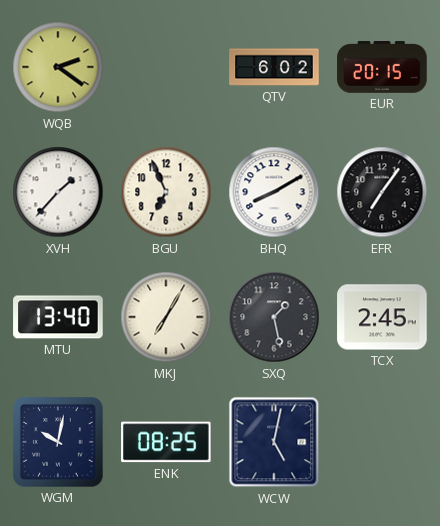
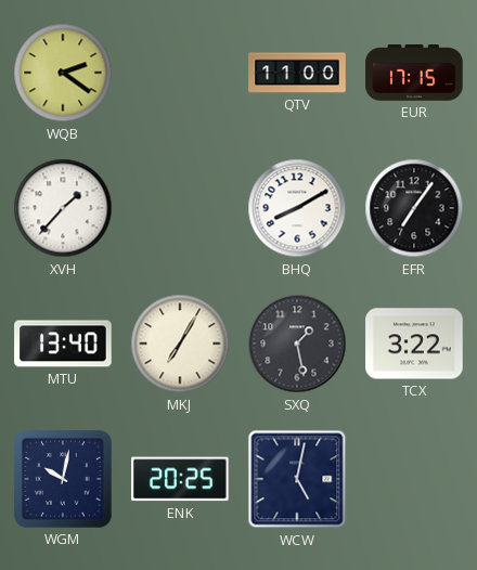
QTV: 6:02 -> 11:00
EUR: 20:15 -> 17:15
BGU: 6:56 -> none
TCX: 2:45 -> 3:22
ENK: 08:25 -> 20:25
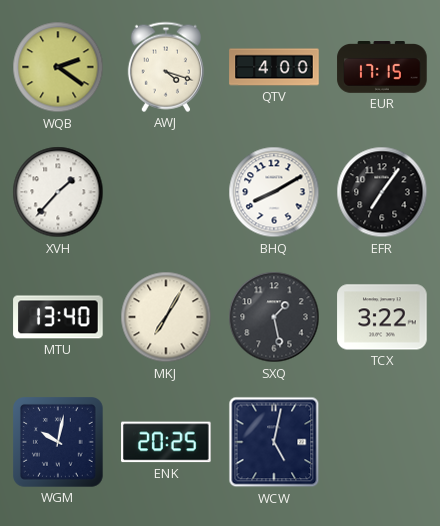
AWJ: none -> 4:18
QTV: 11:00 -> 4:00
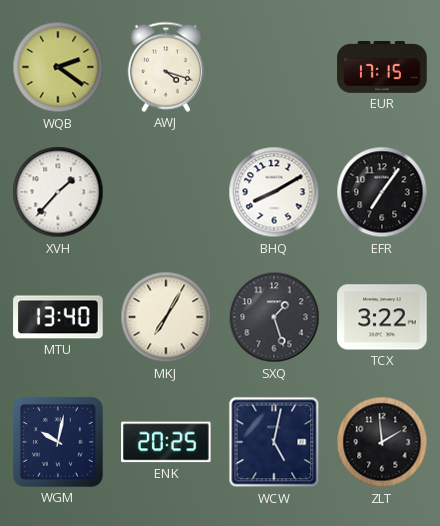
QTV: 4:00 -> none
SXQ: 1:28 -> 1:27
ZLT: none -> 1:59
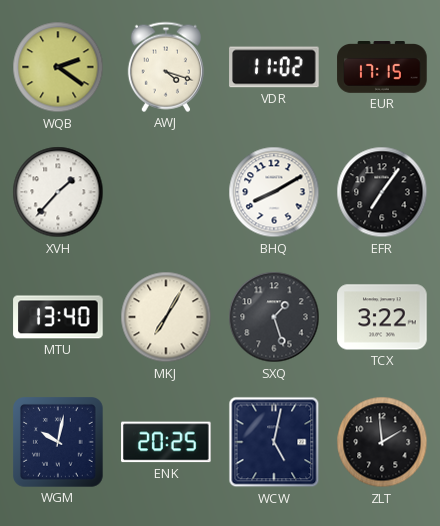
VDR: none -> 11:02
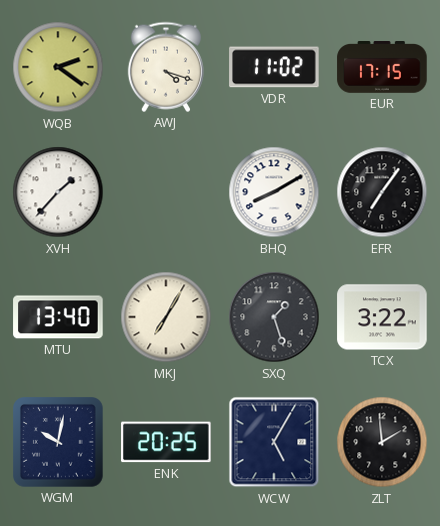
WCW: 5:02 -> 5:05
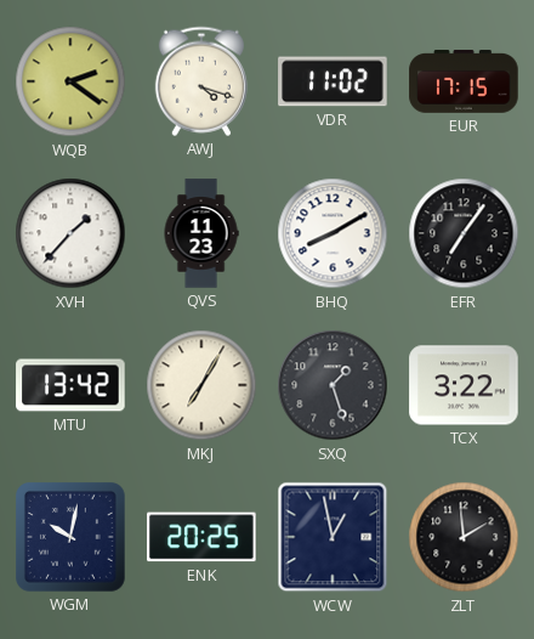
QVS: none -> 11:23
MTU: 13:40 -> 13:42
WCW: 5:05 -> 12:58
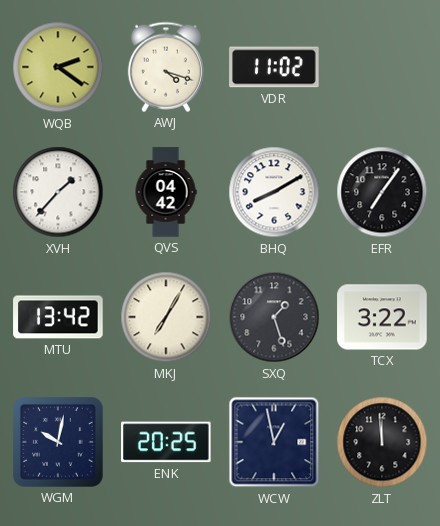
EUR: 17:15 -> none
QVS: 11:23 -> 04:42
ZLT: 1:59 -> 11:59
